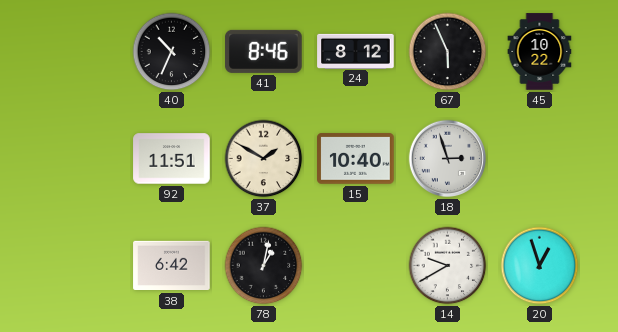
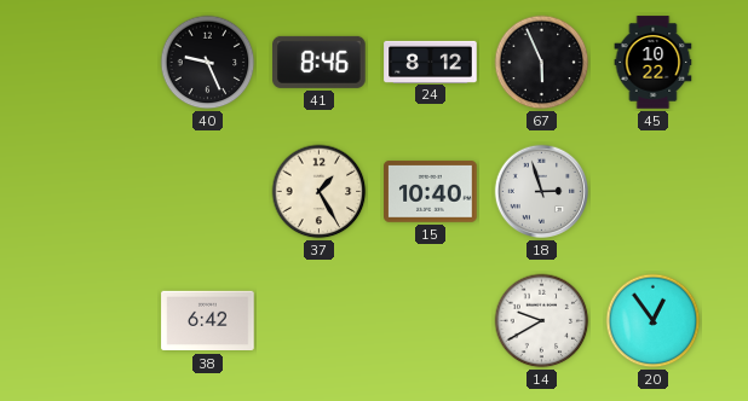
40: 10:34 -> 9:26
92: 11:51 -> none
37: 1:50 -> 1:25
78: 1:02 -> none
20: 12:57 -> 12:54
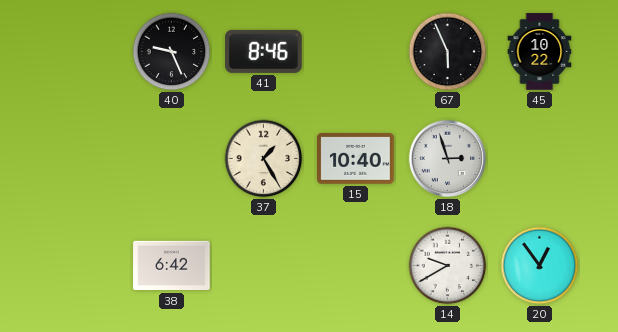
24: 8:12 -> none
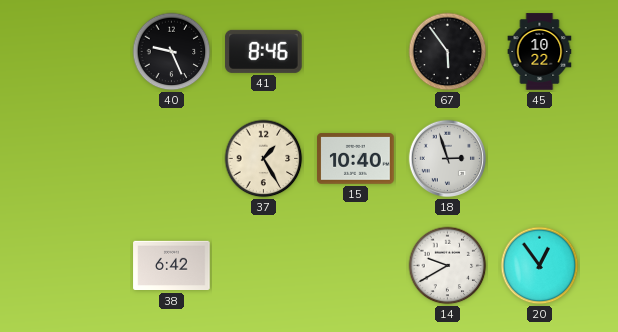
67: 5:56 -> 5:54
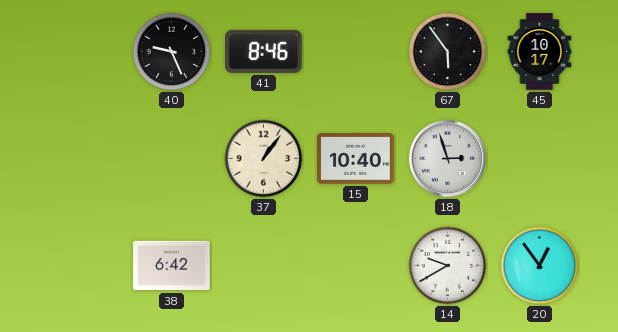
45: 10:22 -> 10:17
37: 1:25 -> 1:06
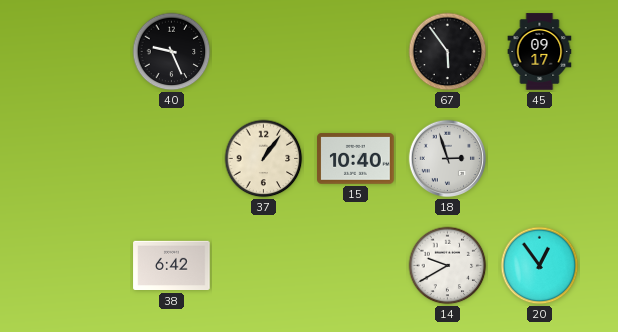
41: 8:46 -> none
45: 10:17 -> 09:17
